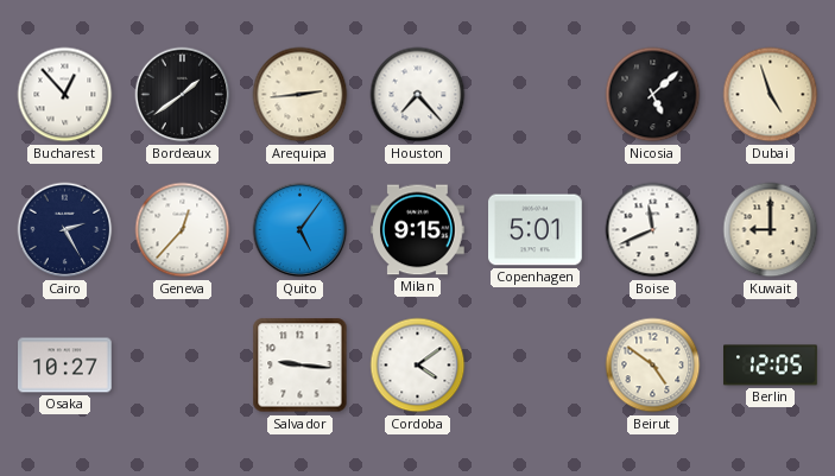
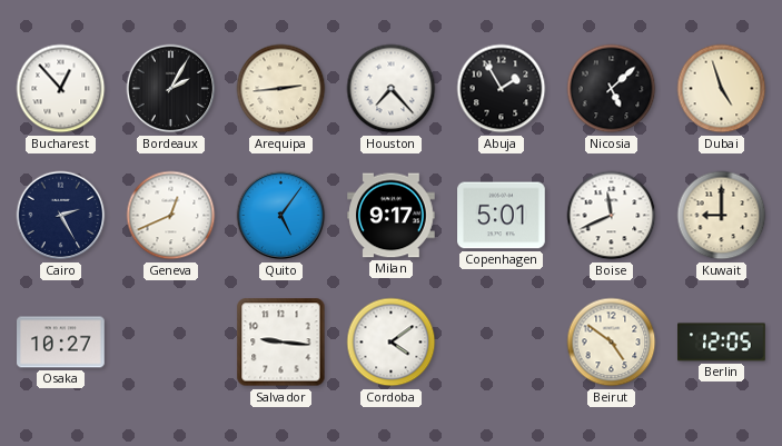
Bordeaux: 1:39 -> 2:05
Abuja: none -> 1:55
Geneva: 12:37 -> 12:41
Milan: 9:15 -> 9:17
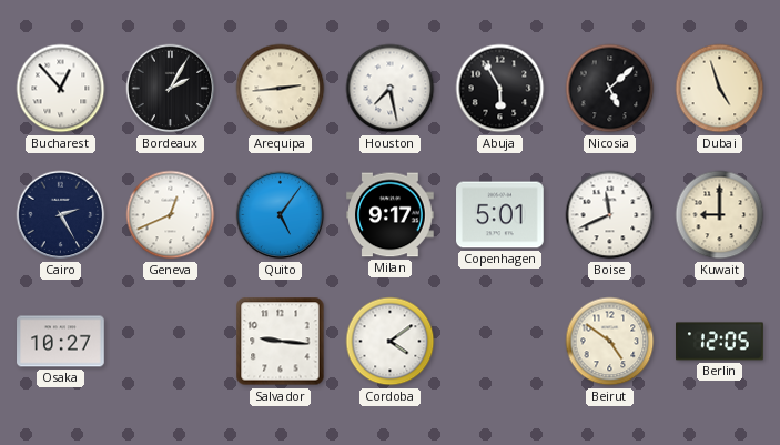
Houston: 7:23 -> 7:28
Abuja: 1:55 -> 5:55
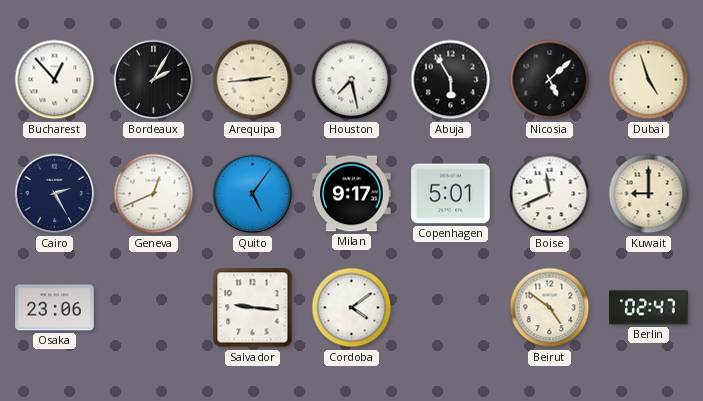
Osaka: 10:27 -> 23:06
Berlin: 12:05 -> 02:47
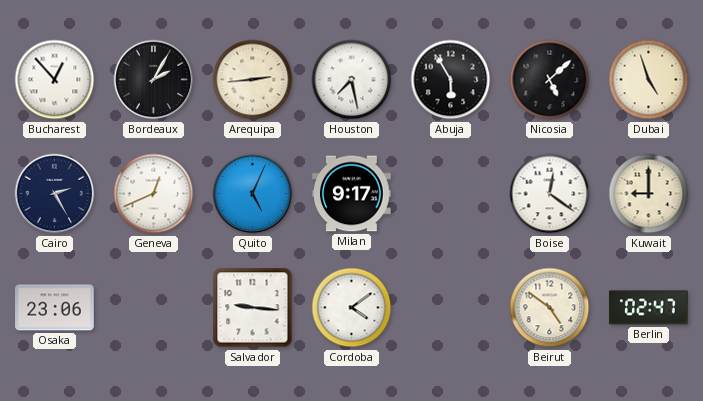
Quito: 5:06 -> 5:04
Copenhagen: 5:01 -> none
Boise: 11:41 -> 12:21
